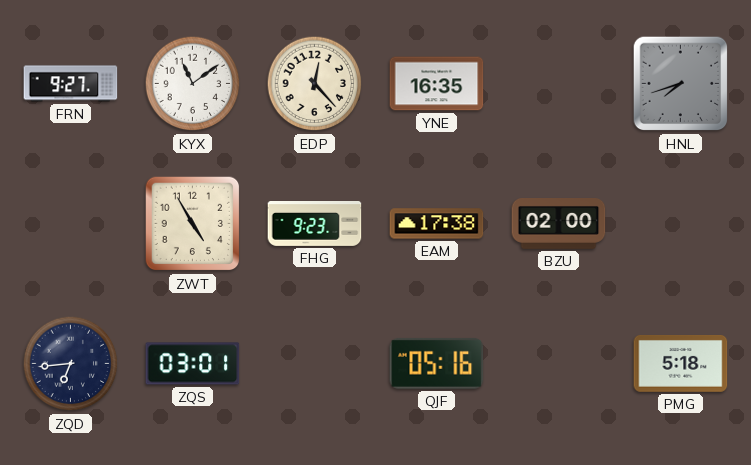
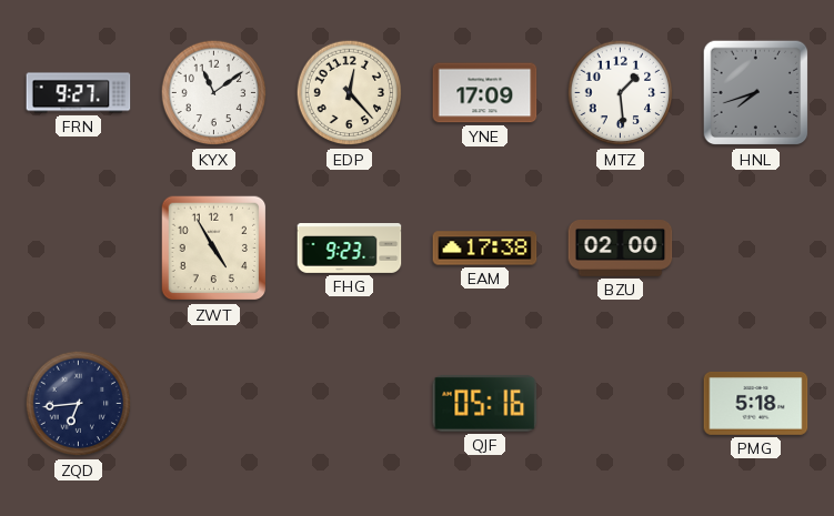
YNE: 16:35 -> 17:09
MTZ: none -> 1:29
ZQS: 03:01 -> none
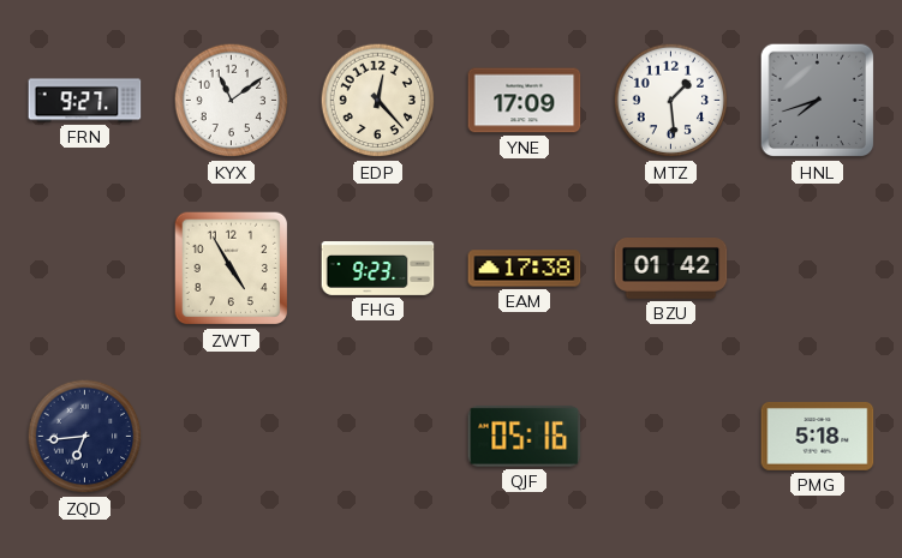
BZU: 02:00 -> 01:42
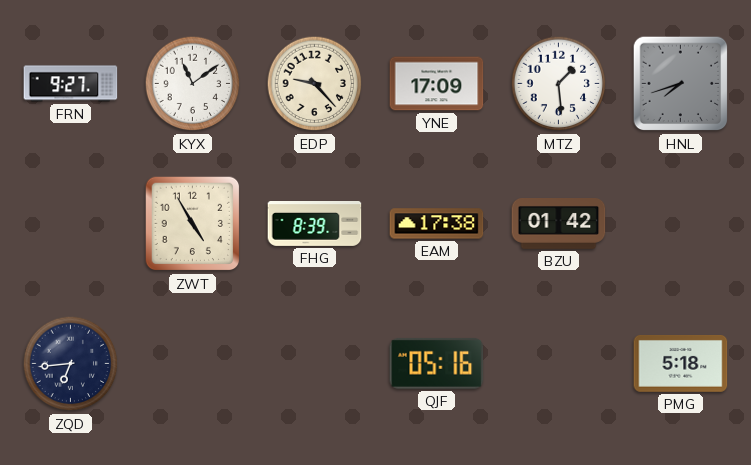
EDP: 12:23 -> 9:23
FHG: 9:23 -> 8:39
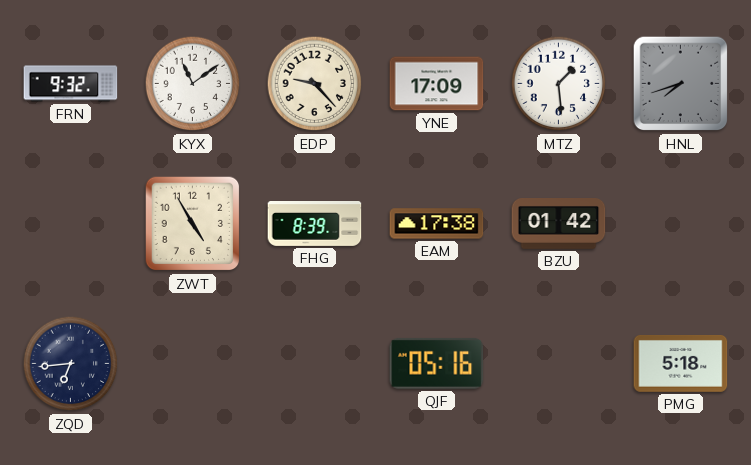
FRN: 9:27 -> 9:32
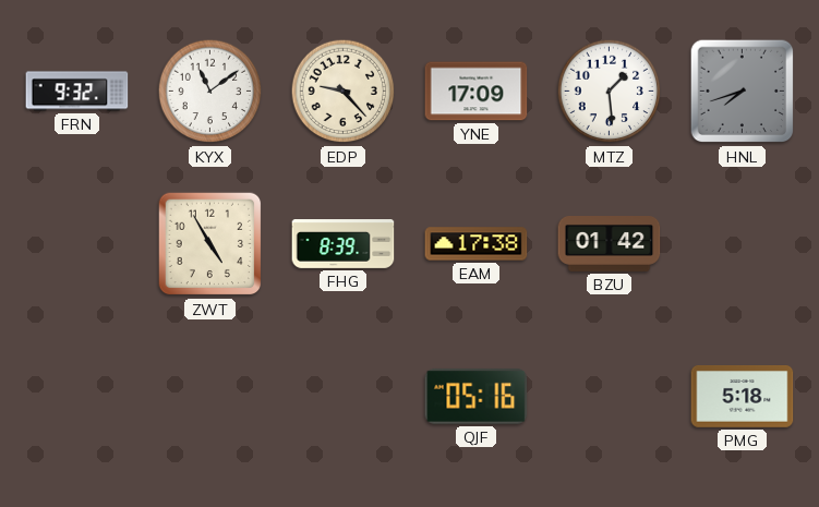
ZQD: 6:44 -> none
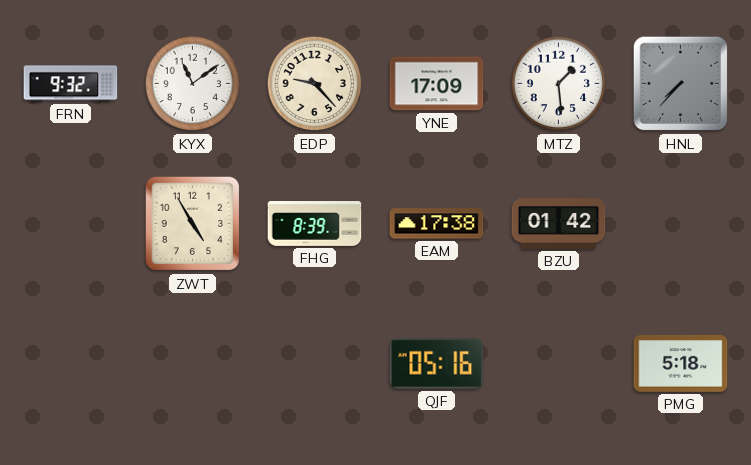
HNL: 7:42 -> 7:37
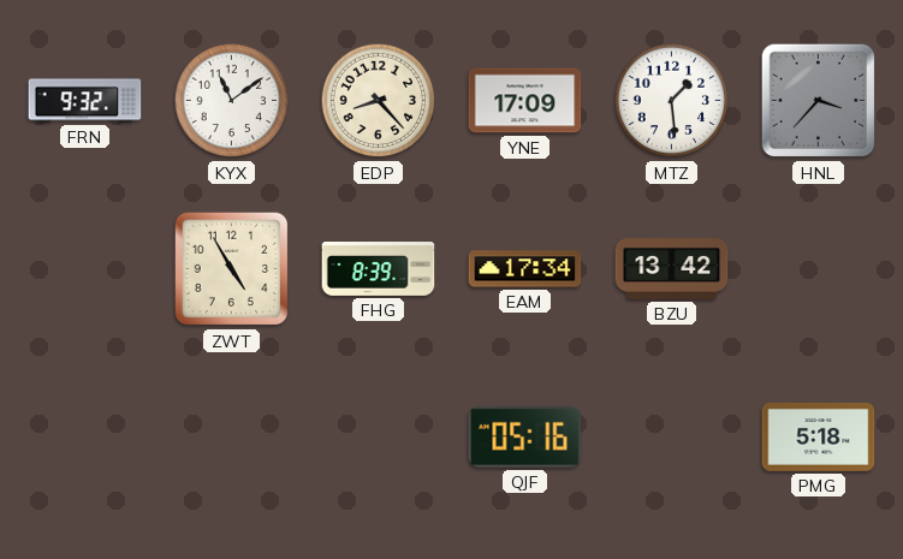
EDP: 9:23 -> 8:23
HNL: 7:37 -> 3:37
EAM: 17:38 -> 17:34
BZU: 01:42 -> 13:42
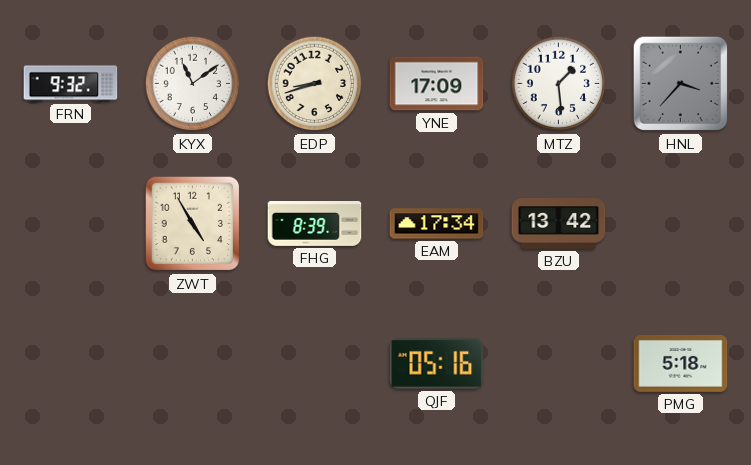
EDP: 8:23 -> 8:42
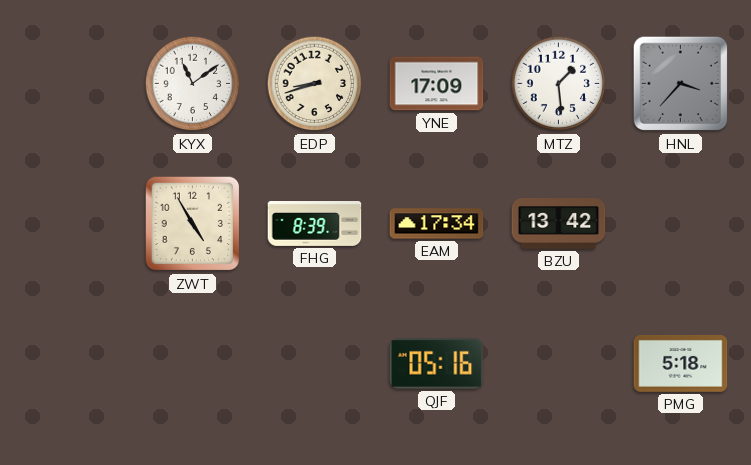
FRN: 9:32 -> none
